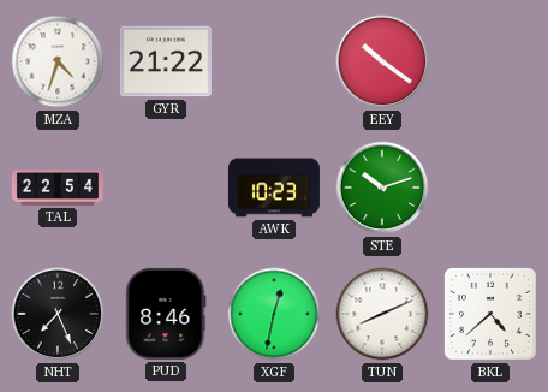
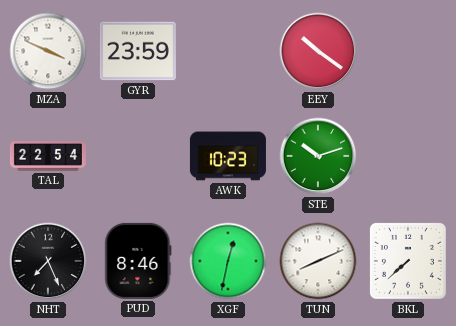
MZA: 4:33 -> 3:49
GYR: 21:22 -> 23:59
BKL: 4:38 -> 7:38
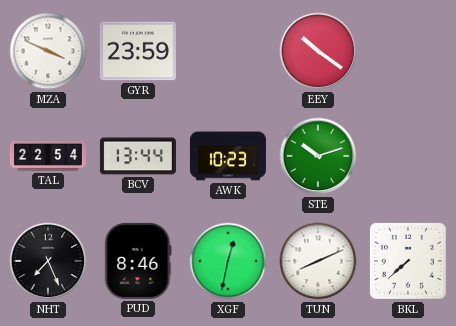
BCV: none -> 13:44
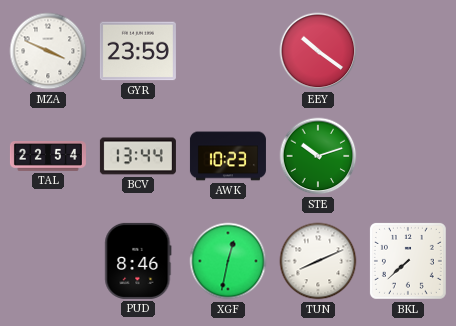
NHT: 7:26 -> none
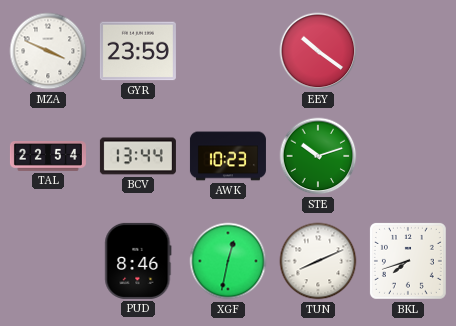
BKL: 7:38 -> 7:42
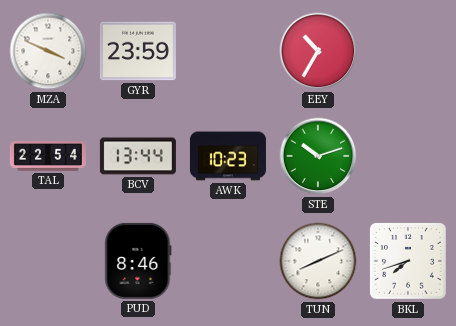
EEY: 10:21 -> 10:35
XGF: 12:32 -> none
